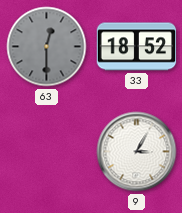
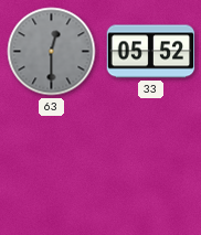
33: 18:52 -> 05:52
9: 3:05 -> none
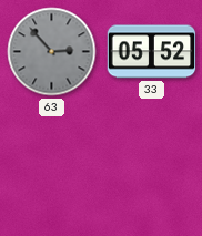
63: 12:30 -> 2:53
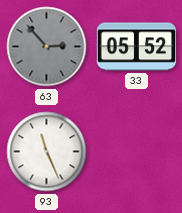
93: none -> 11:26
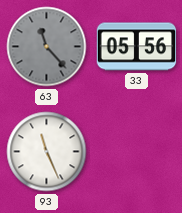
63: 2:53 -> 11:23
33: 05:52 -> 05:56
